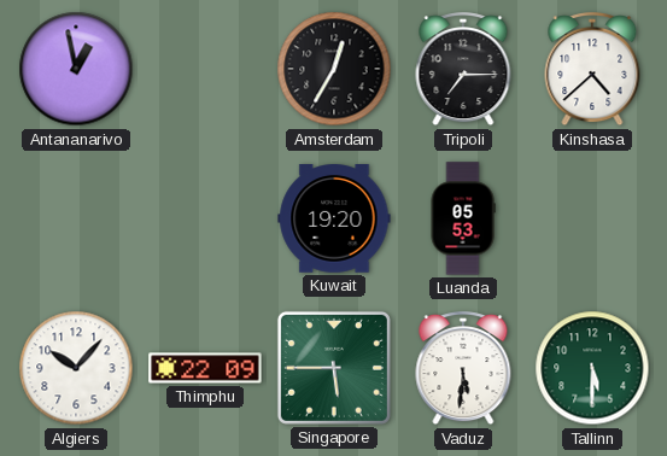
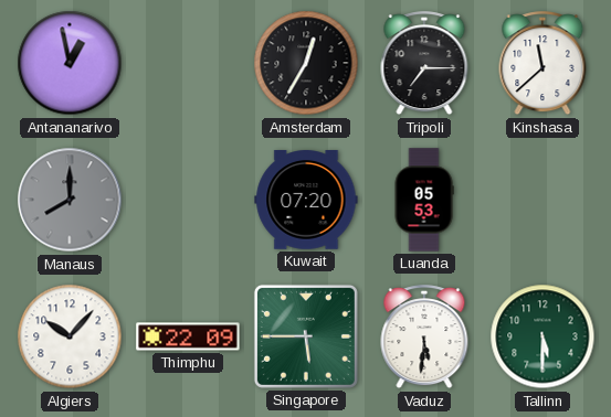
Kinshasa: 4:38 -> 11:38
Manaus: none -> 8:00
Kuwait: 19:20 -> 07:20
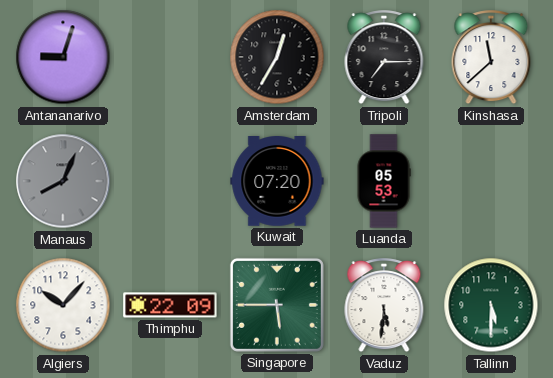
Antananarivo: 12:58 -> 9:03
Manaus: 8:00 -> 8:04
